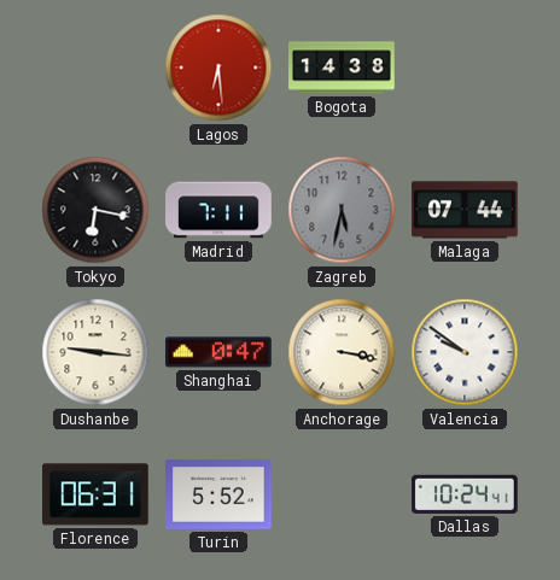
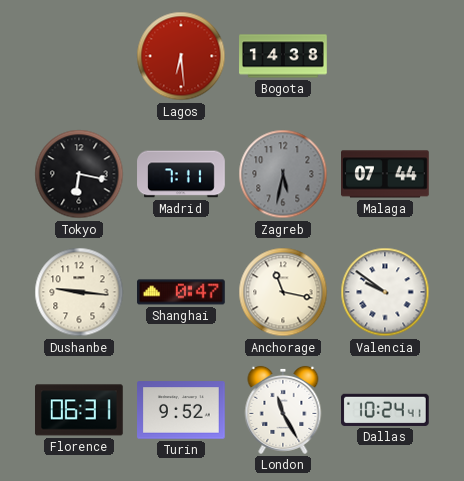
Anchorage: 3:17 -> 11:17
Turin: 5:52 -> 9:52
London: none -> 11:25
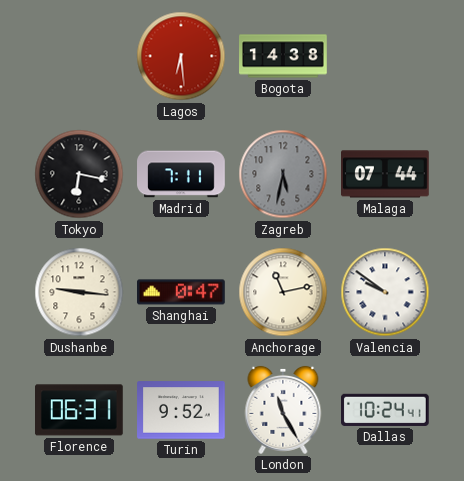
Anchorage: 11:17 -> 11:13
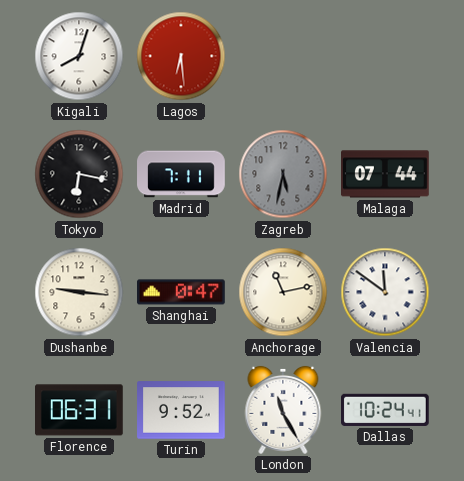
Kigali: none -> 8:03
Bogota: 14:38 -> none
Valencia: 9:51 -> 11:51
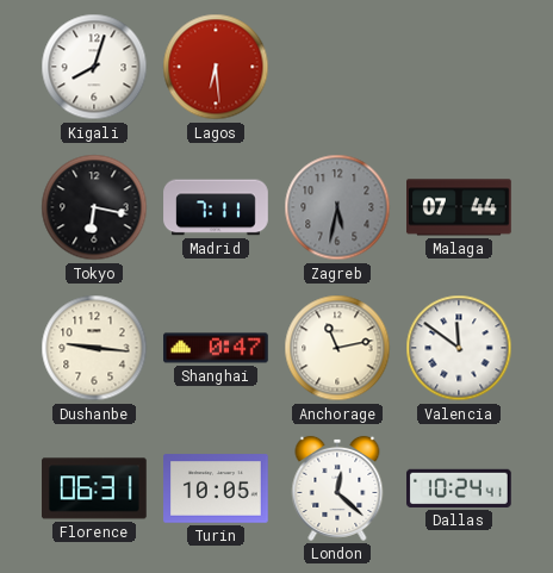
Turin: 9:52 -> 10:05
London: 11:25 -> 12:22
